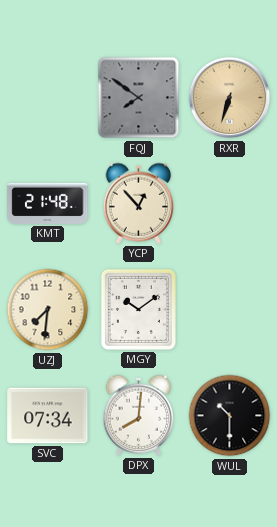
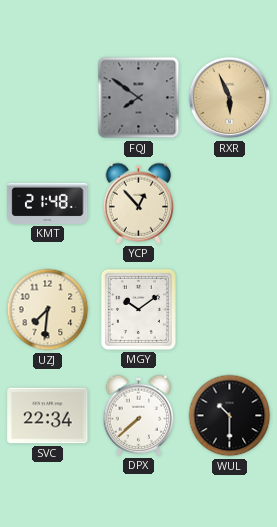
RXR: 6:33 -> 5:56
SVC: 07:34 -> 22:34
DPX: 8:01 -> 7:38
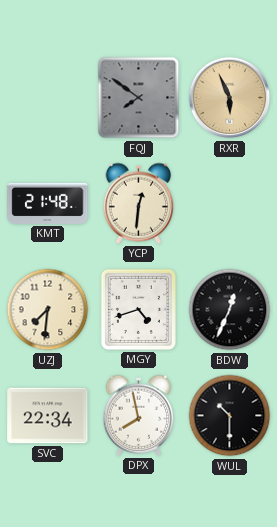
YCP: 12:53 -> 12:31
MGY: 10:09 -> 4:42
BDW: none -> 12:34
DPX: 7:38 -> 7:58
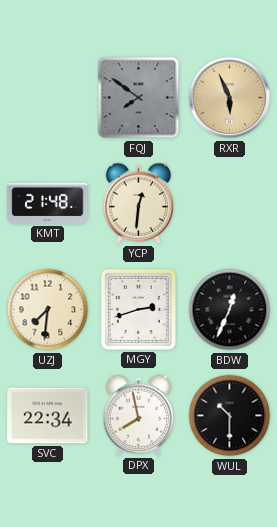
MGY: 4:42 -> 2:42
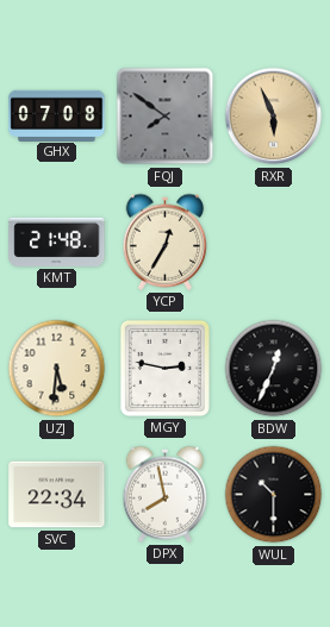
GHX: none -> 07:08
YCP: 12:31 -> 12:35
UZJ: 7:31 -> 5:31
MGY: 2:42 -> 2:47
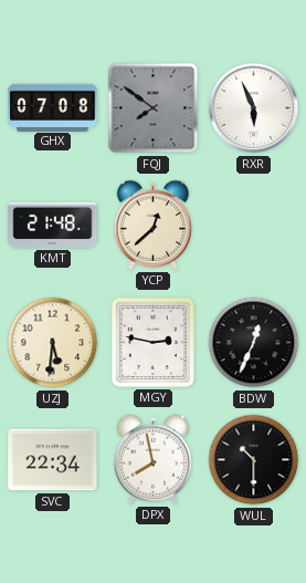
RXR dial: champagne -> white
YCP: 12:35 -> 12:38
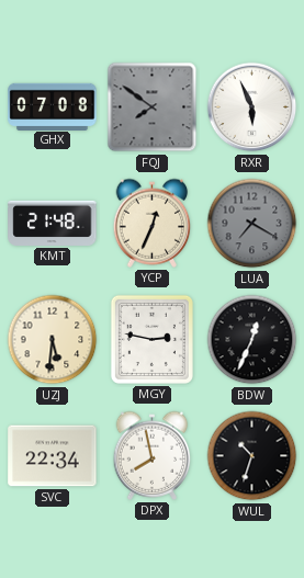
YCP: 12:38 -> 12:34
LUA: none -> 7:20
WUL: 10:30 -> 10:33
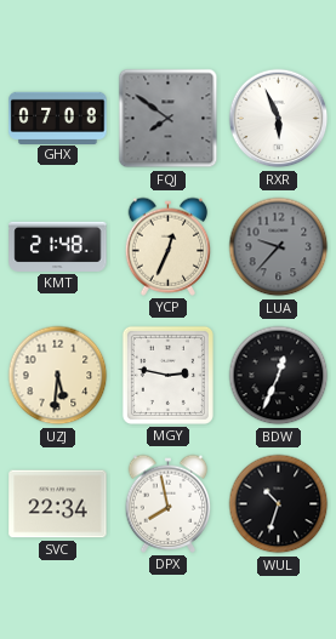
LUA: 7:20 -> 9:37
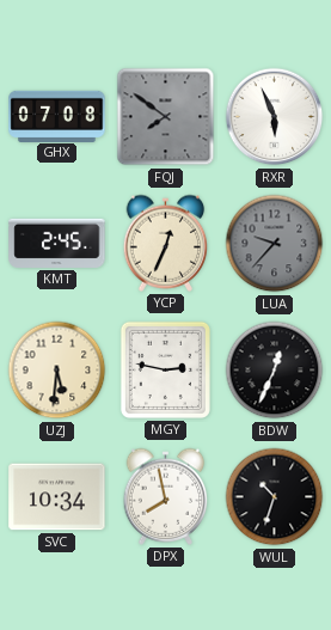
KMT: 21:48 -> 2:45
SVC: 22:34 -> 10:34
